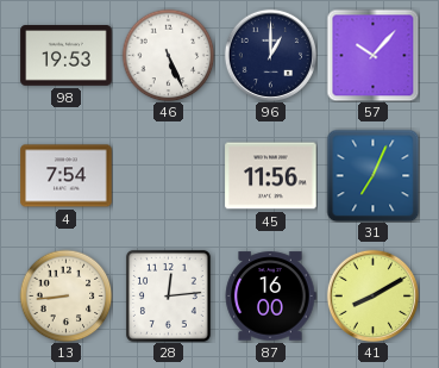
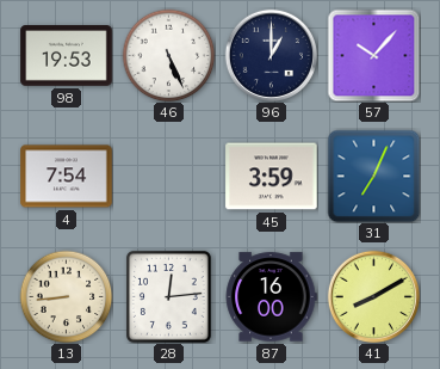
45: 11:56 -> 3:59
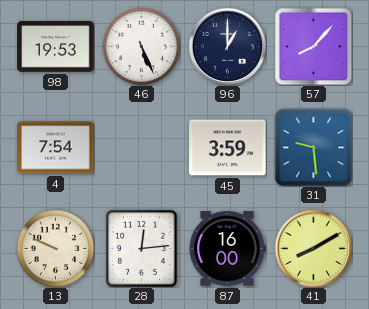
57: 10:07 -> 8:07
31: 7:04 -> 9:29
13: 8:44 -> 9:49
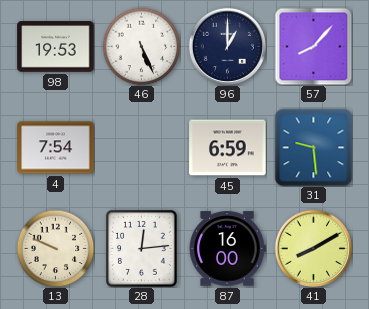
45: 3:59 -> 6:59
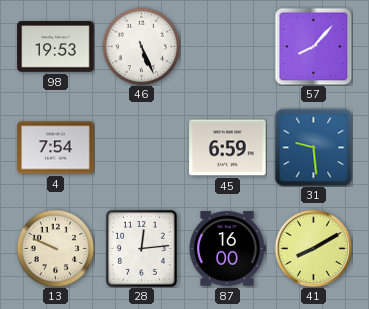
96: 1:00 -> none
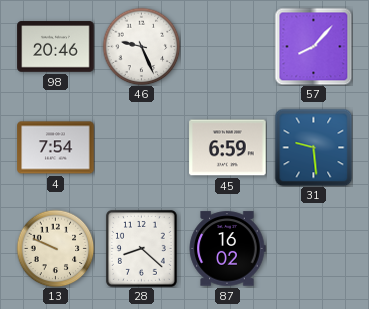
98: 19:53 -> 20:46
46: 5:26 -> 9:26
28: 12:14 -> 8:22
87: 16:00 -> 16:02
41: 8:10 -> none
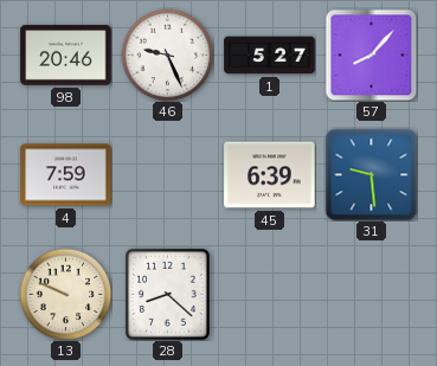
1: none -> 5:27
4: 7:54 -> 7:59
45: 6:59 -> 6:39
87: 16:02 -> none
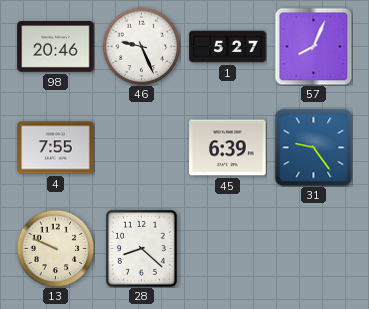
57: 8:07 -> 8:04
4: 7:59 -> 7:55
31: 9:29 -> 9:24
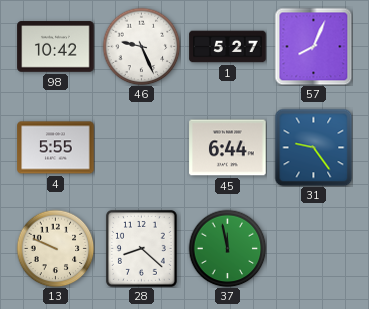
98: 20:46 -> 10:42
4: 7:55 -> 5:55
45: 6:39 -> 6:44
37: none -> 11:58
